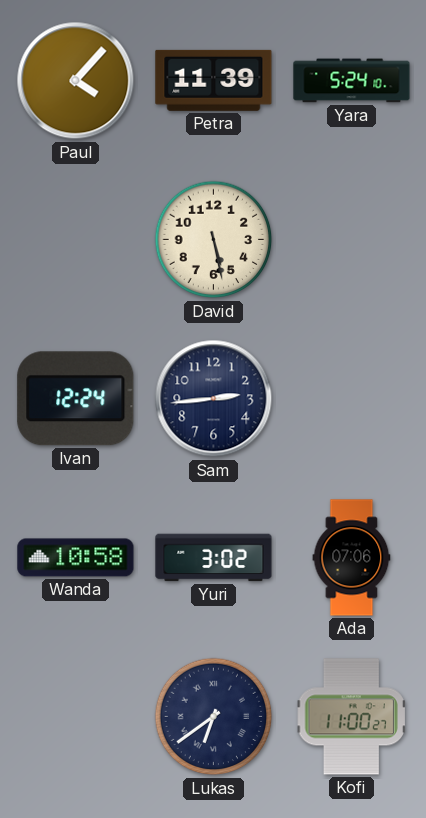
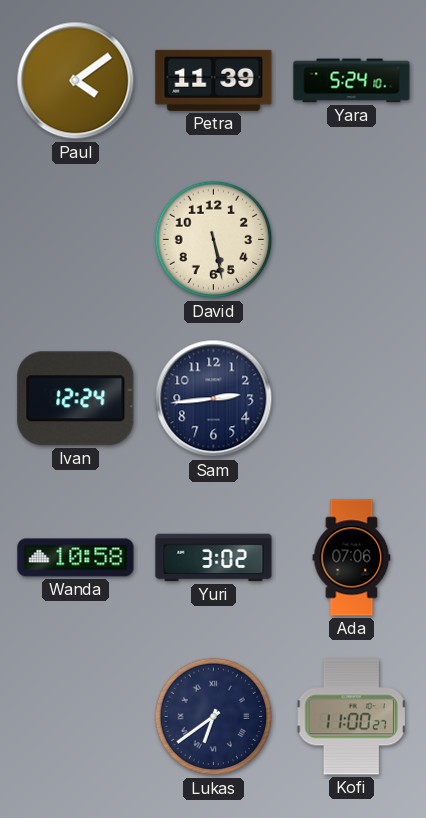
Paul: 4:07 -> 4:09
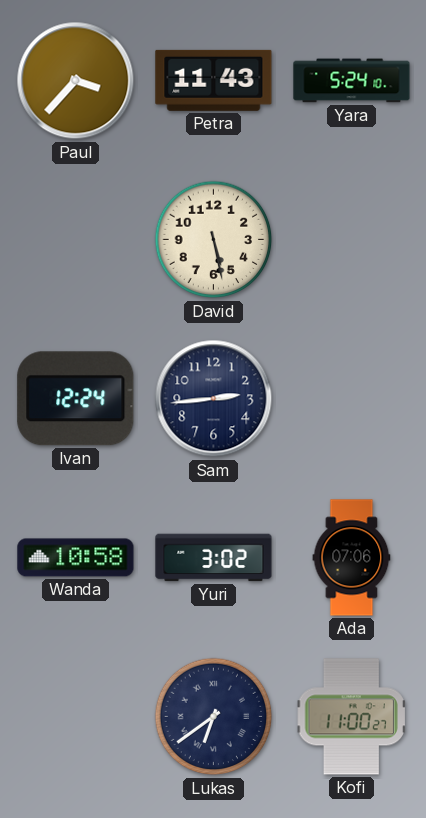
Paul: 4:09 -> 3:37
Petra: 11:39 -> 11:43
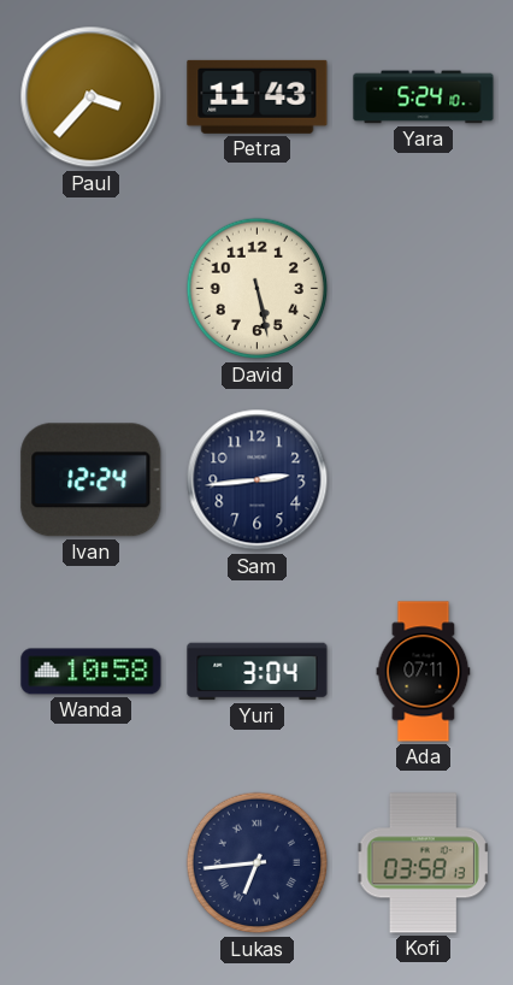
Yuri: 3:02 -> 3:04
Ada: 07:06 -> 07:11
Lukas: 6:39 -> 6:44
Kofi: 11:00 -> 03:58
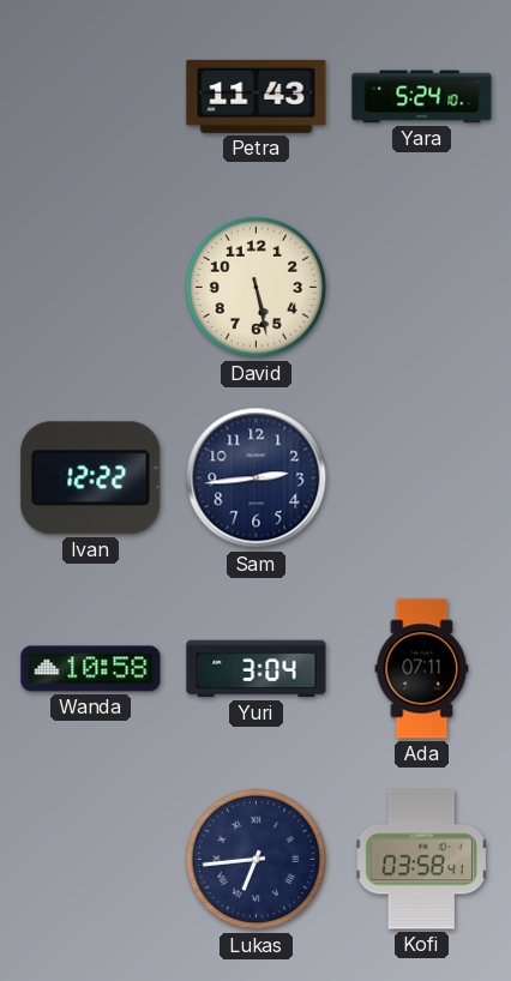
Paul: 3:37 -> none
Ivan: 12:24 -> 12:22
Kofi: 03:58:13 -> 03:58:41
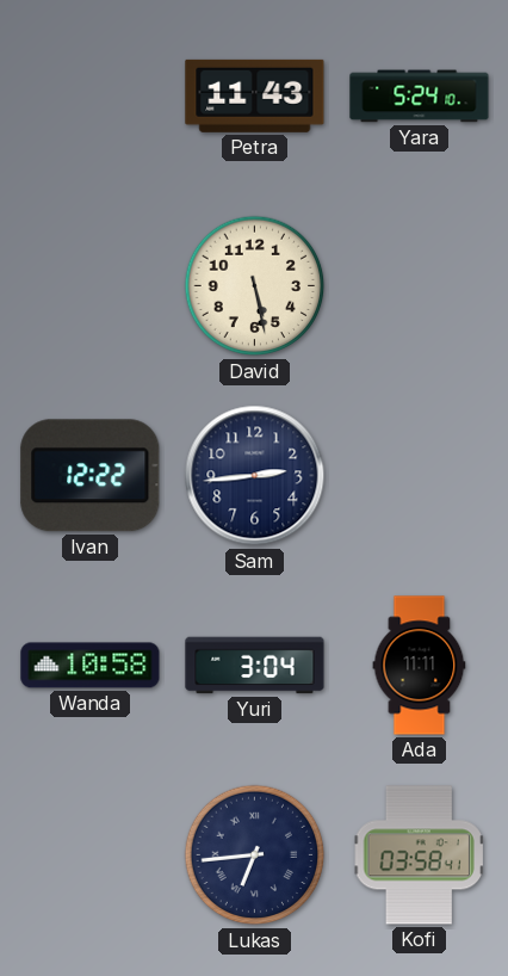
Ada: 07:11 -> 11:11
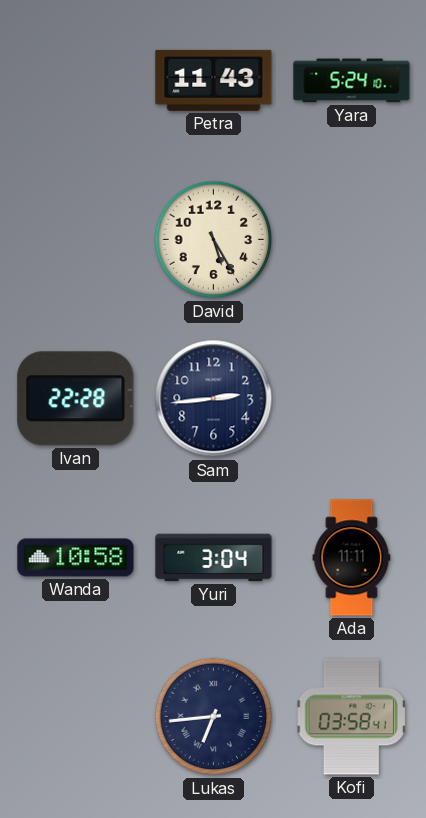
David: 5:28 -> 5:25
Ivan: 12:22 -> 22:28
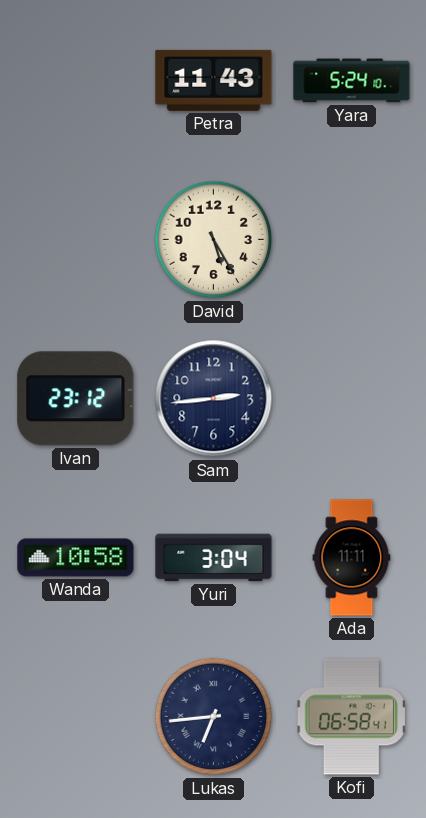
Ivan: 22:28 -> 23:12
Kofi: 03:58 -> 06:58
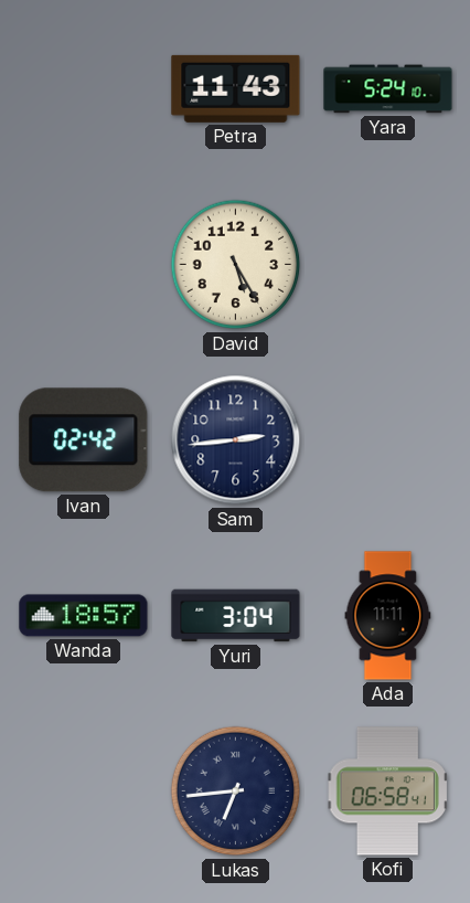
Ivan: 23:12 -> 02:42
Wanda: 10:58 -> 18:57
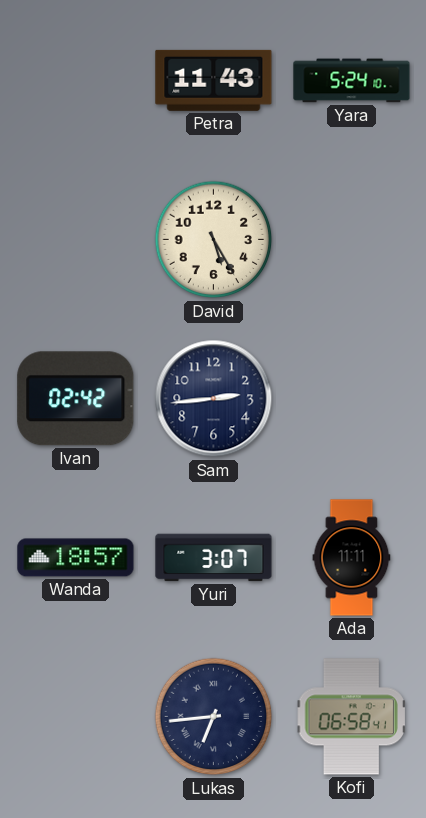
Yuri: 3:04 -> 3:07
